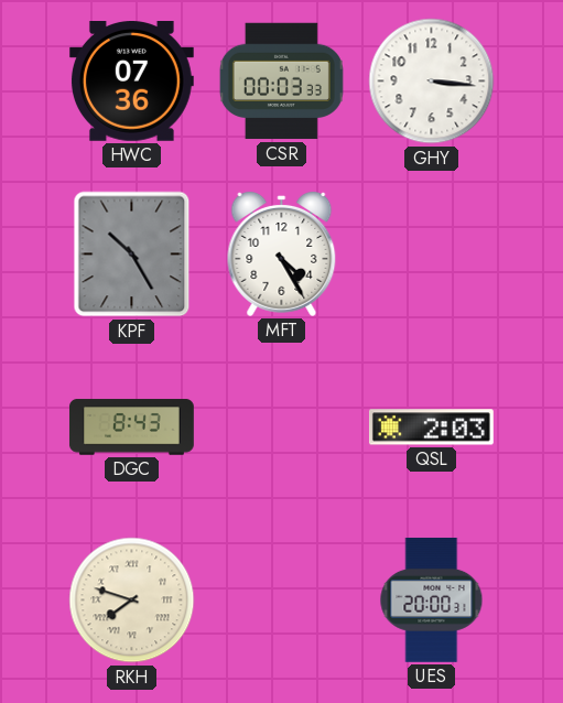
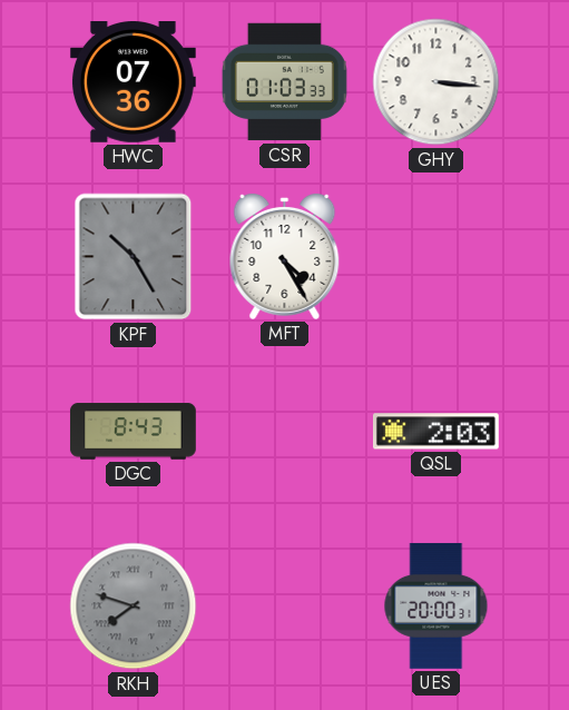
CSR: 00:03 -> 01:03
RKH dial: cream -> grey
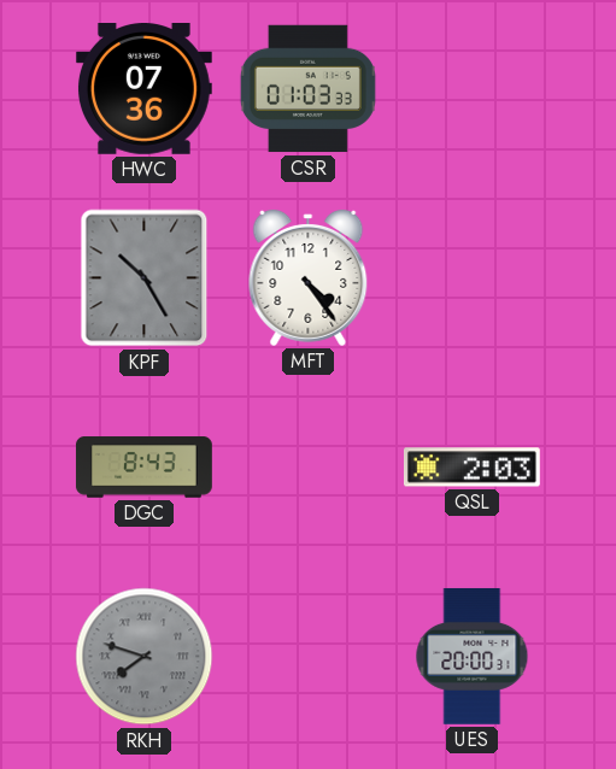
GHY: 3:16 -> none
MFT: 4:25 -> 4:24
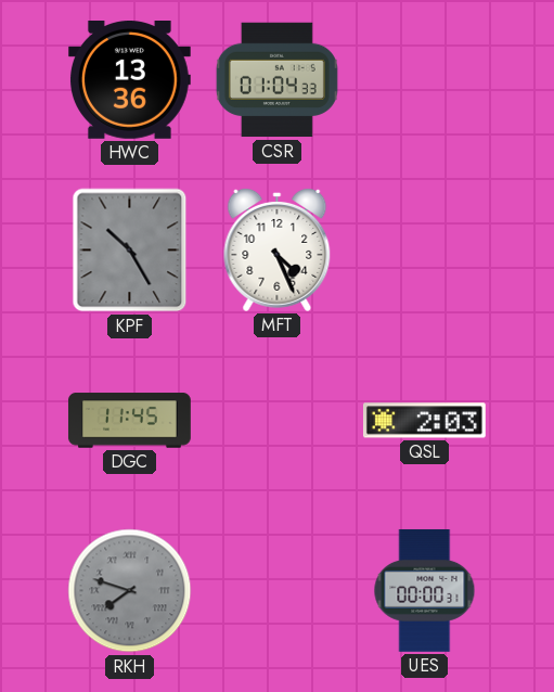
HWC: 07:36 -> 13:36
CSR: 01:03 -> 01:04
MFT: 4:24 -> 4:26
DGC: 8:43 -> 11:45
UES: 20:00 -> 00:00
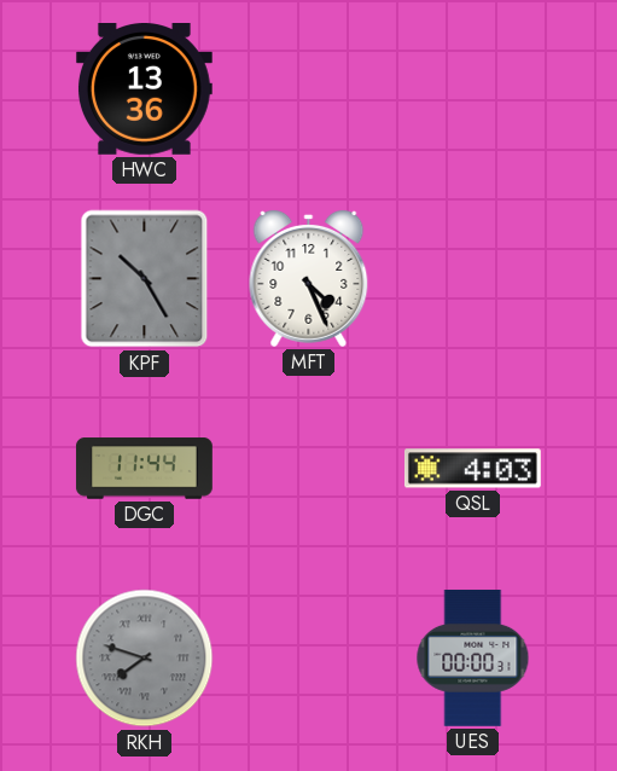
CSR: 01:04 -> none
DGC: 11:45 -> 11:44
QSL: 2:03 -> 4:03
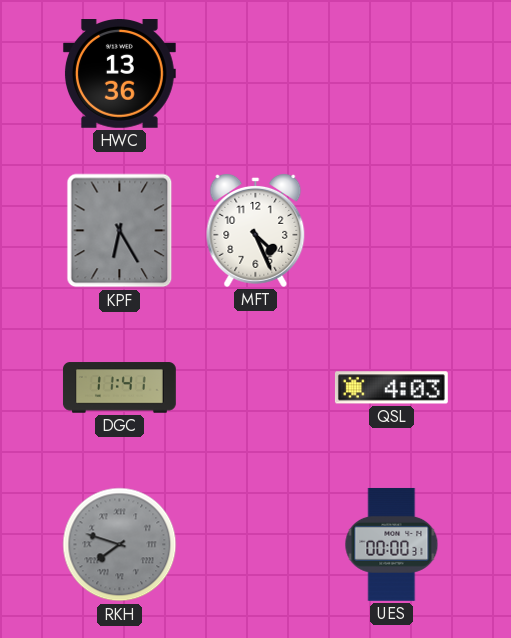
KPF: 10:25 -> 6:25
DGC: 11:44 -> 11:41
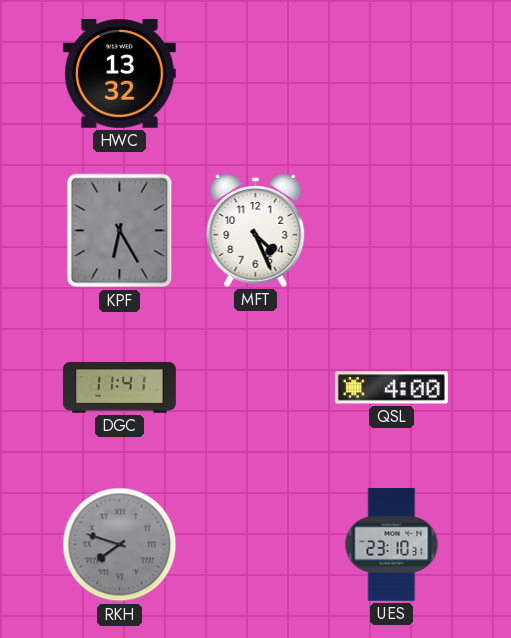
HWC: 13:36 -> 13:32
QSL: 4:03 -> 4:00
UES: 00:00 -> 23:10
